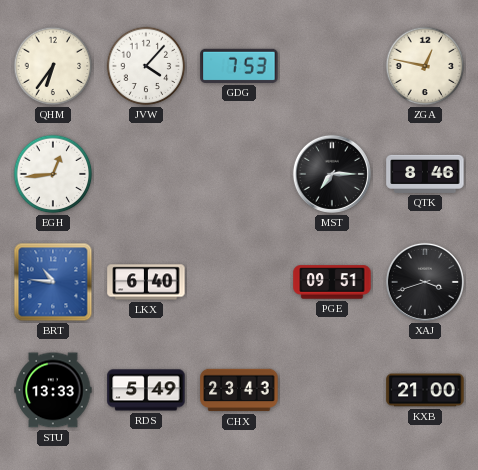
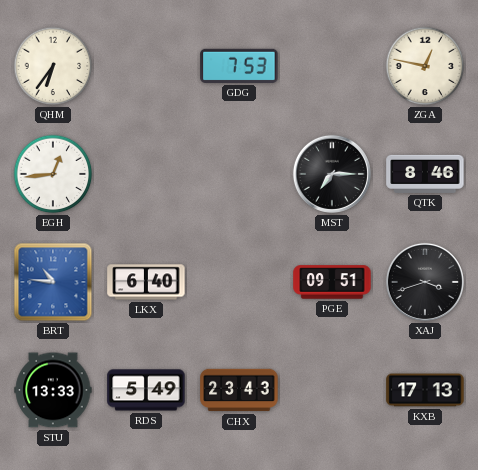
JVW: 4:07 -> none
KXB: 21:00 -> 17:13
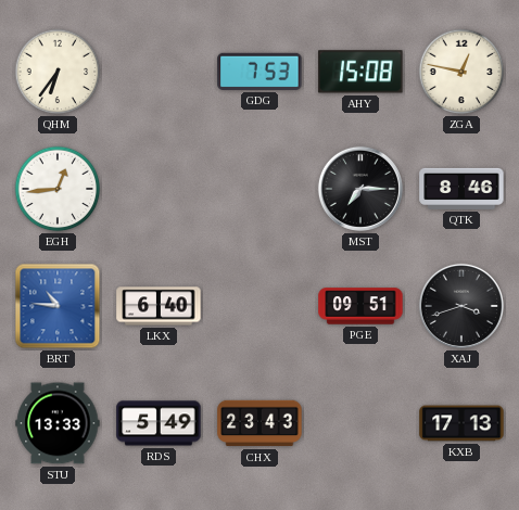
AHY: none -> 15:08
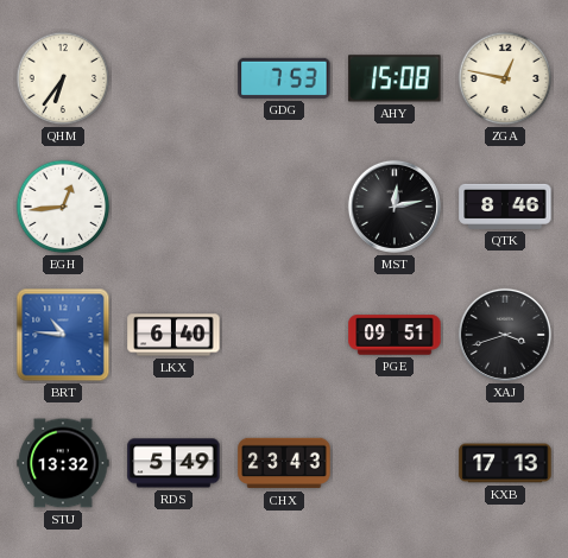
MST: 7:15 -> 12:13
STU: 13:33 -> 13:32
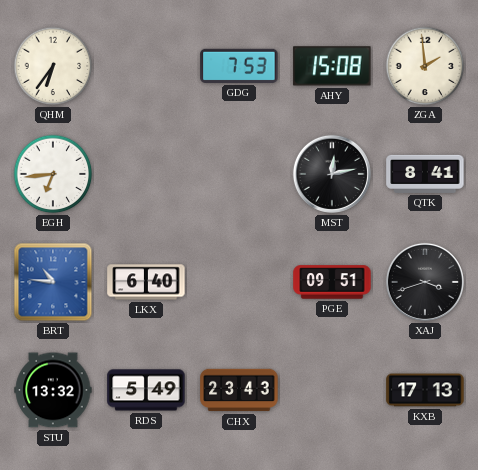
ZGA: 12:47 -> 1:59
EGH: 12:44 -> 6:44
QTK: 8:46 -> 8:41
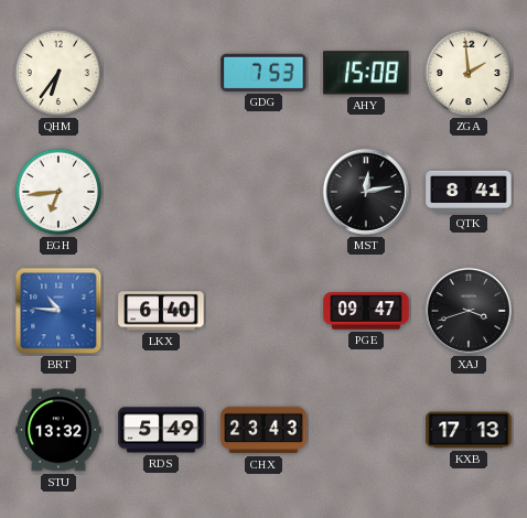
PGE: 09:51 -> 09:47
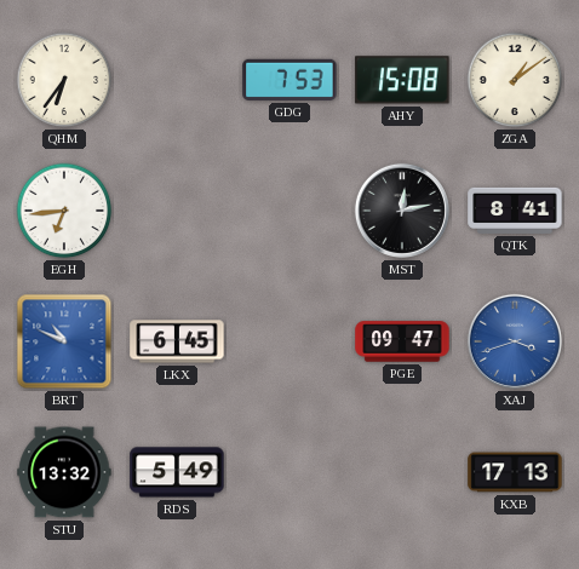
ZGA: 1:59 -> 1:09
BRT: 10:46 -> 10:49
LKX: 6:40 -> 6:45
XAJ dial: black -> blue
CHX: 23:43 -> none
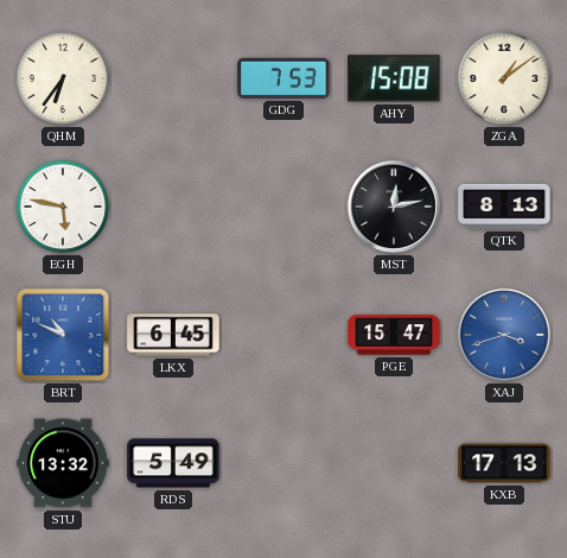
EGH: 6:44 -> 5:47
QTK: 8:41 -> 8:13
PGE: 09:47 -> 15:47
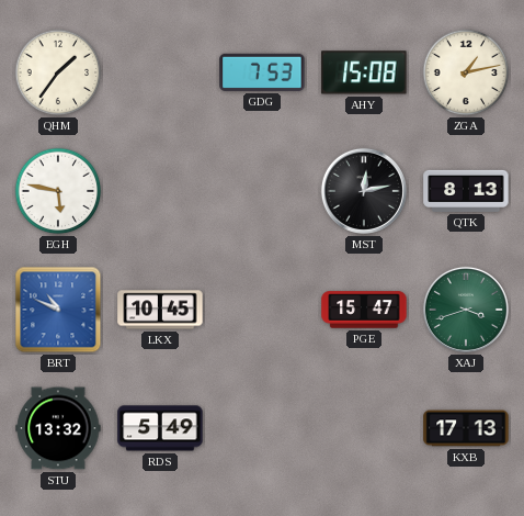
QHM: 6:36 -> 1:36
ZGA: 1:09 -> 1:13
LKX: 6:45 -> 10:45
XAJ dial: blue -> green
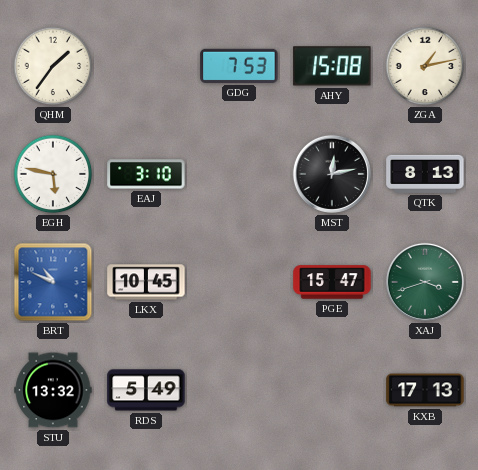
EAJ: none -> 3:10
